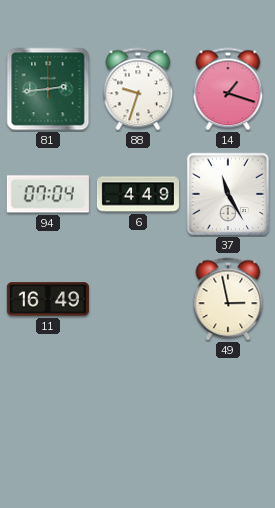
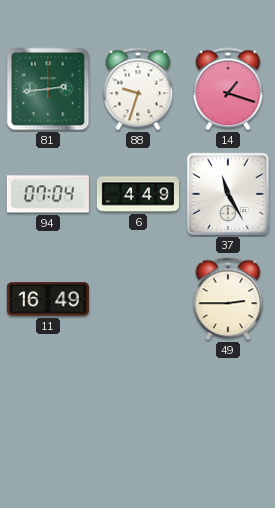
49: 2:58 -> 2:45
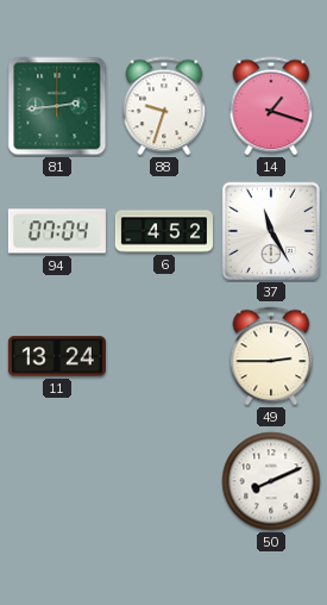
6: 4:49 -> 4:52
11: 16:49 -> 13:24
50: none -> 8:11
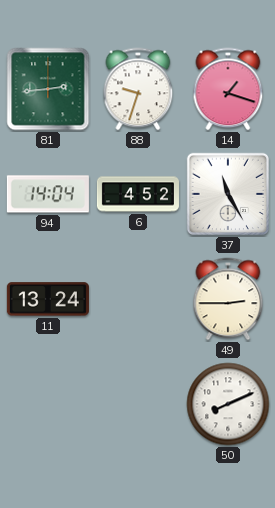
94: 07:04 -> 14:04
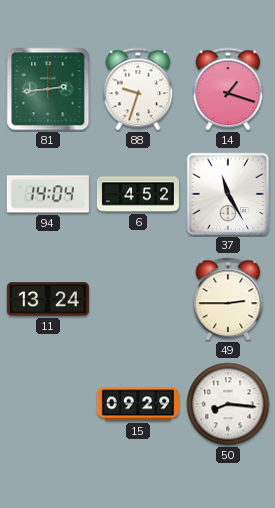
15: none -> 09:29
50: 8:11 -> 8:16
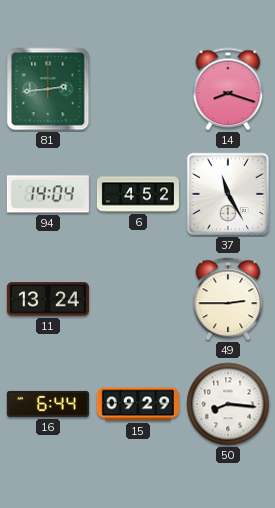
88: 9:33 -> none
14: 1:18 -> 8:18
16: none -> 6:44
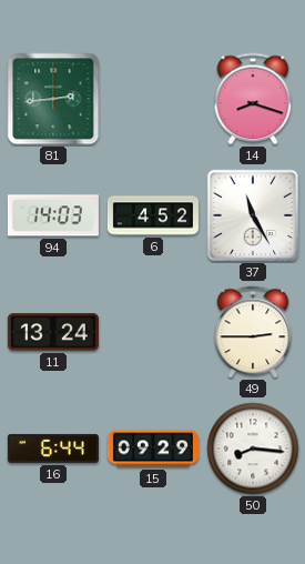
94: 14:04 -> 14:03
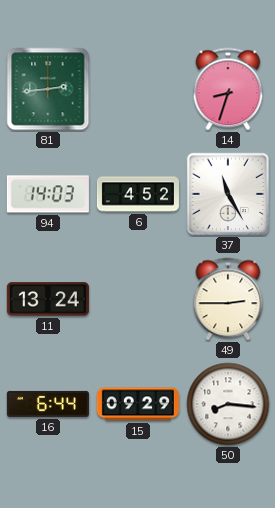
14: 8:18 -> 8:33
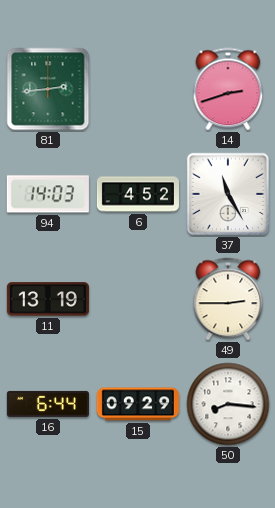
14: 8:33 -> 2:42
11: 13:24 -> 13:19
